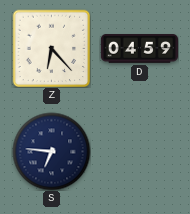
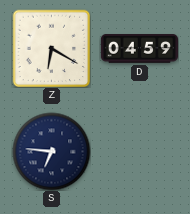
Z: 6:23 -> 6:20
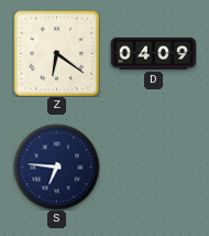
Z: 6:20 -> 6:21
D: 04:59 -> 04:09
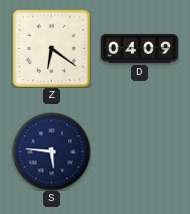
S: 6:46 -> 5:46
